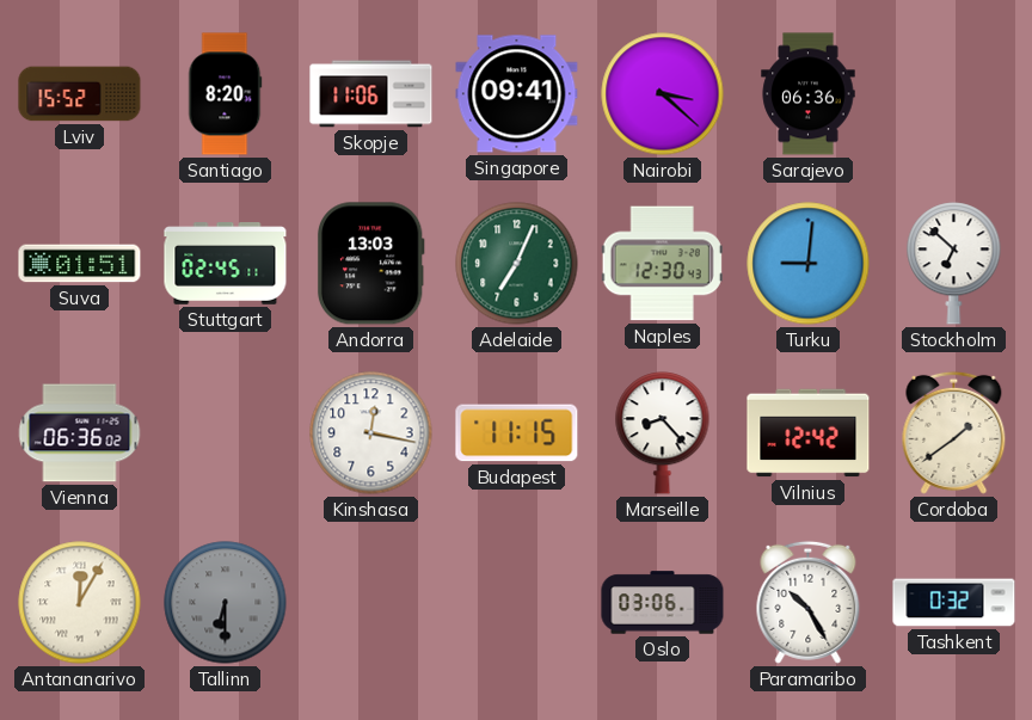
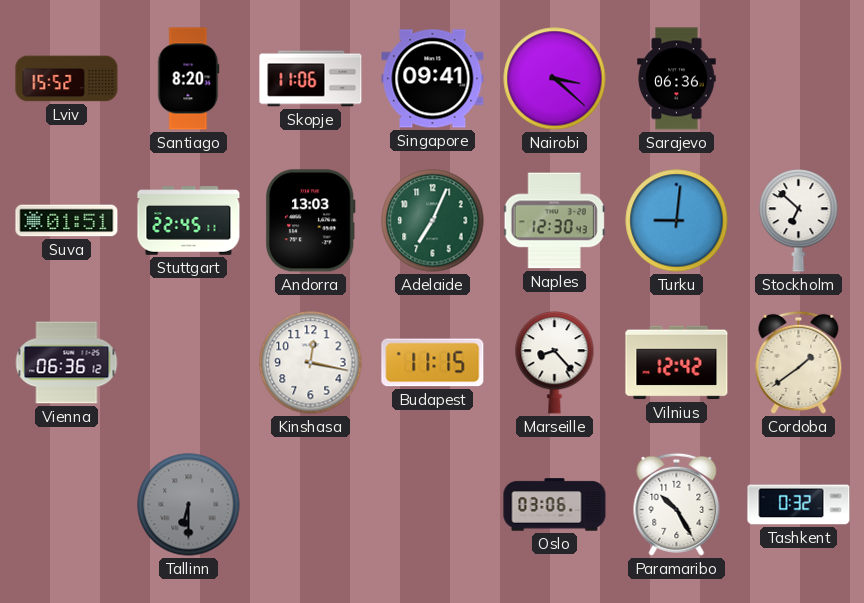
Stuttgart: 02:45 -> 22:45
Vienna: 06:36:02 -> 06:36:12
Antananarivo: 12:05 -> none
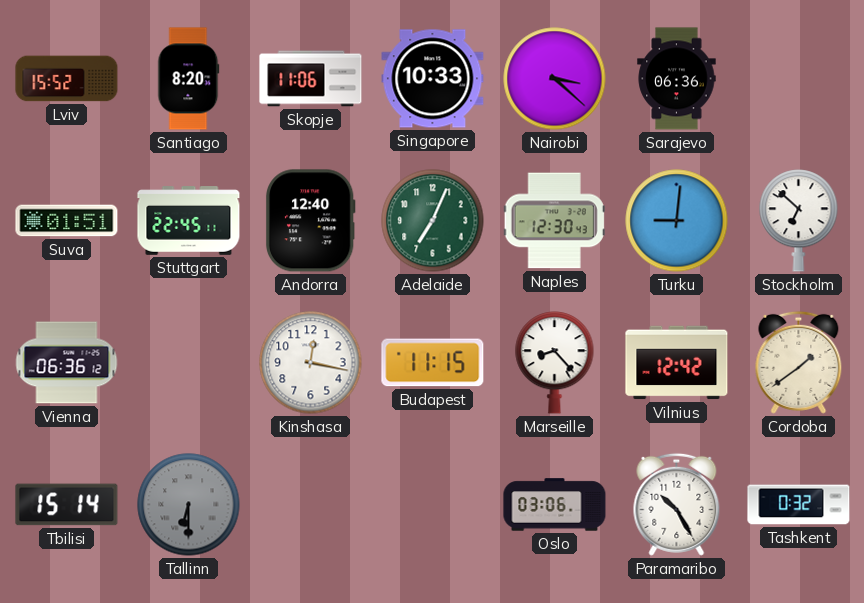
Singapore: 09:41 -> 10:33
Andorra: 13:03 -> 12:40
Tbilisi: none -> 15:14
